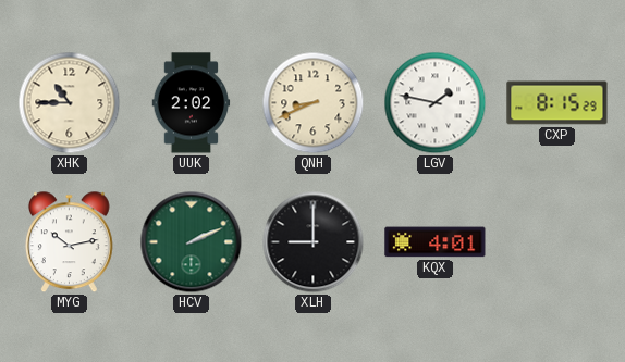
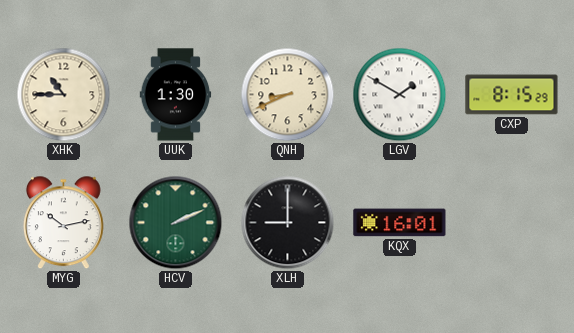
UUK: 2:02 -> 1:30
LGV: 1:47 -> 1:50
KQX: 4:01 -> 16:01
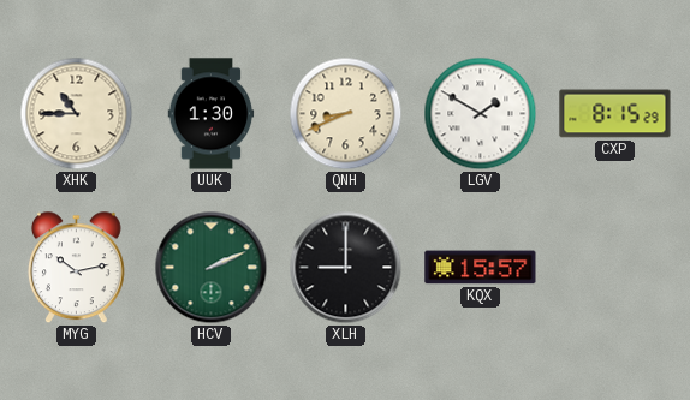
KQX: 16:01 -> 15:57
